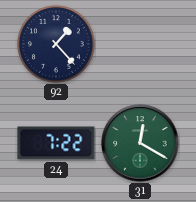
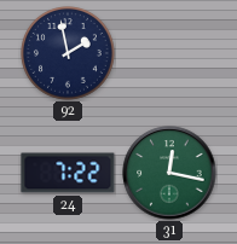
92: 1:23 -> 1:58
31: 12:20 -> 12:17
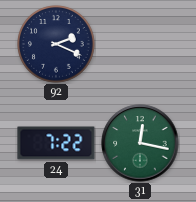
92: 1:58 -> 2:19
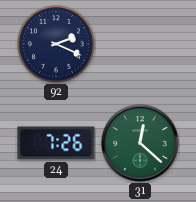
24: 7:22 -> 7:26
31: 12:17 -> 12:22
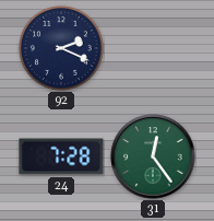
24: 7:26 -> 7:28
31: 12:22 -> 12:24
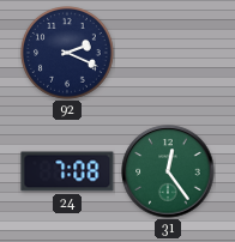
24: 7:28 -> 7:08
